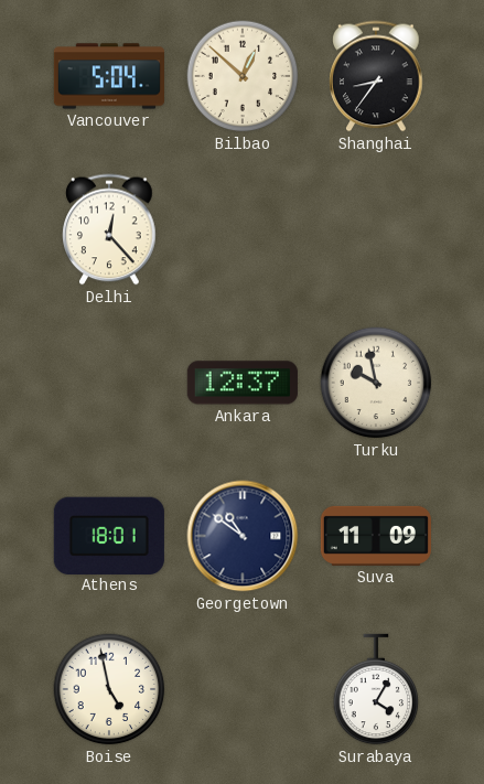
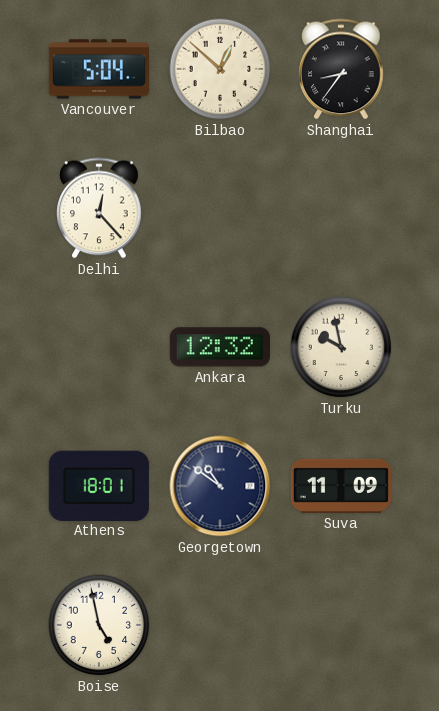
Ankara: 12:37 -> 12:32
Surabaya: 4:05 -> none
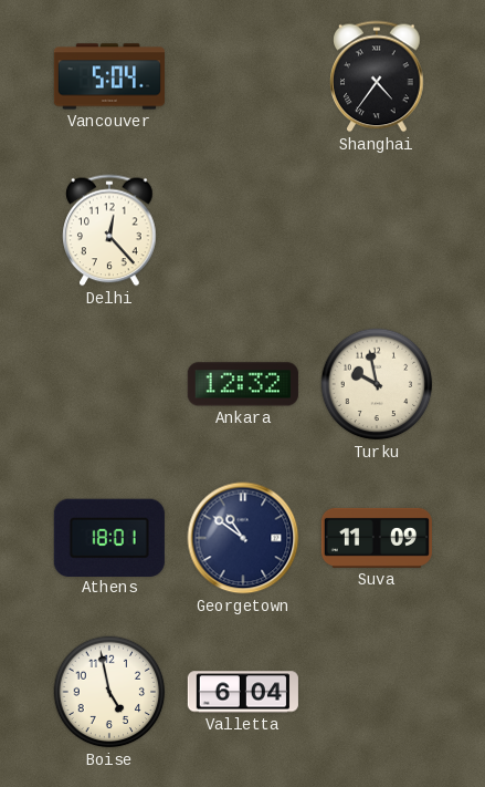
Bilbao: 12:52 -> none
Shanghai: 8:36 -> 4:36
Valletta: none -> 6:04
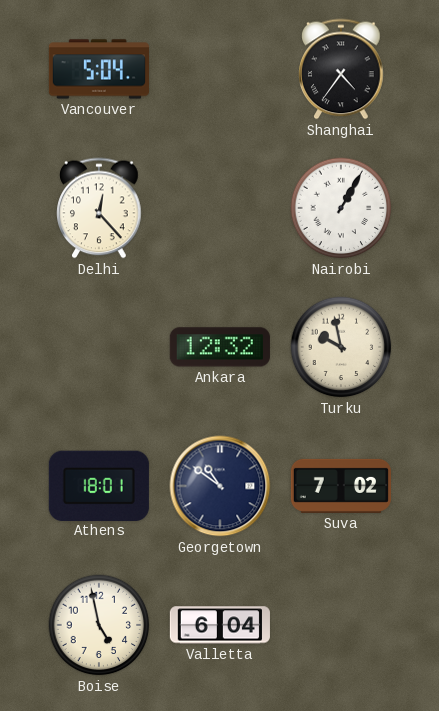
Nairobi: none -> 1:05
Suva: 11:09 -> 7:02
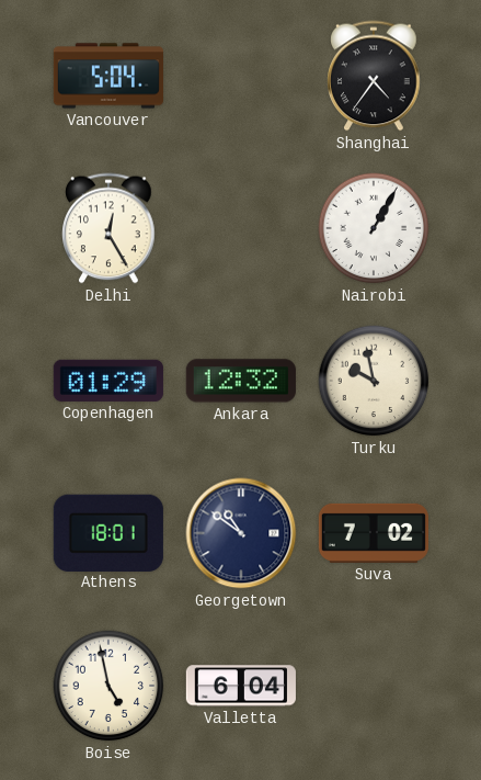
Delhi: 12:23 -> 12:25
Copenhagen: none -> 01:29
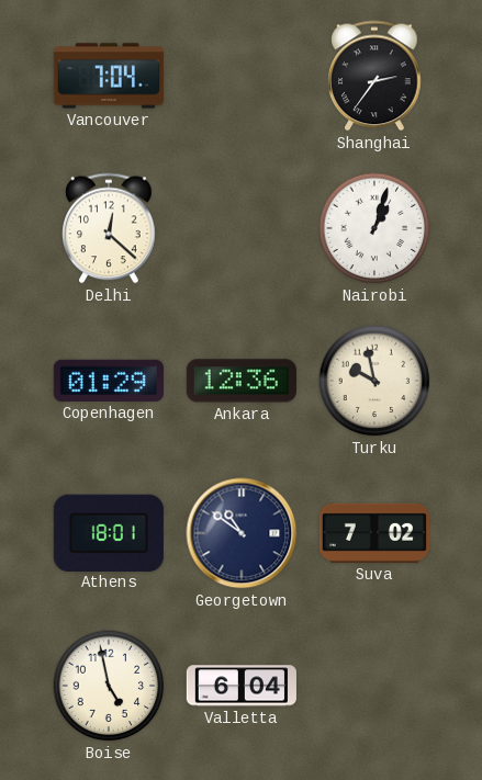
Vancouver: 5:04 -> 7:04
Shanghai: 4:36 -> 2:36
Delhi: 12:25 -> 12:22
Nairobi: 1:05 -> 1:03
Ankara: 12:32 -> 12:36
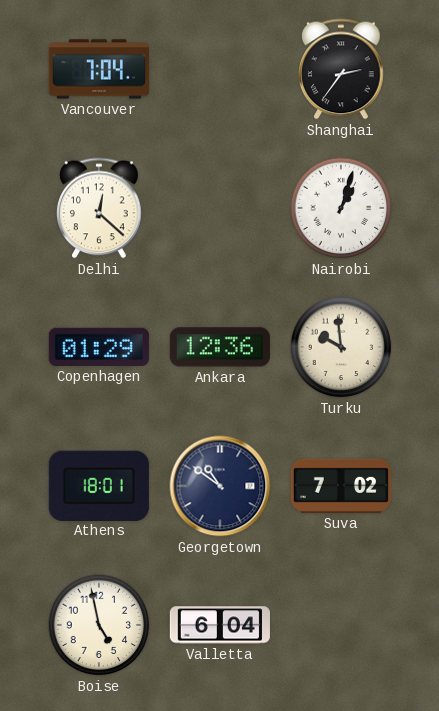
Turku: 9:58 -> 9:59
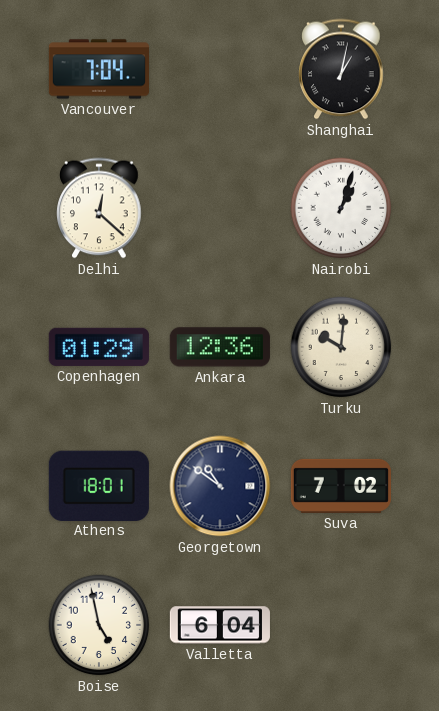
Shanghai: 2:36 -> 1:02
Turku: 9:59 -> 10:01
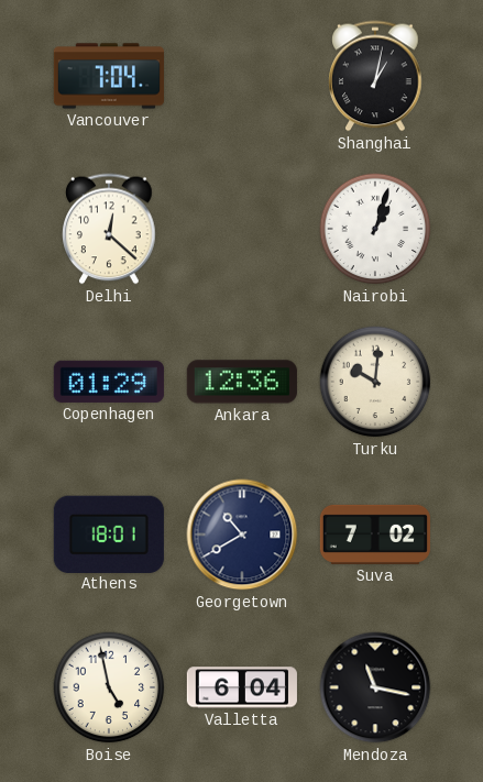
Georgetown: 10:51 -> 10:40
Mendoza: none -> 11:17
